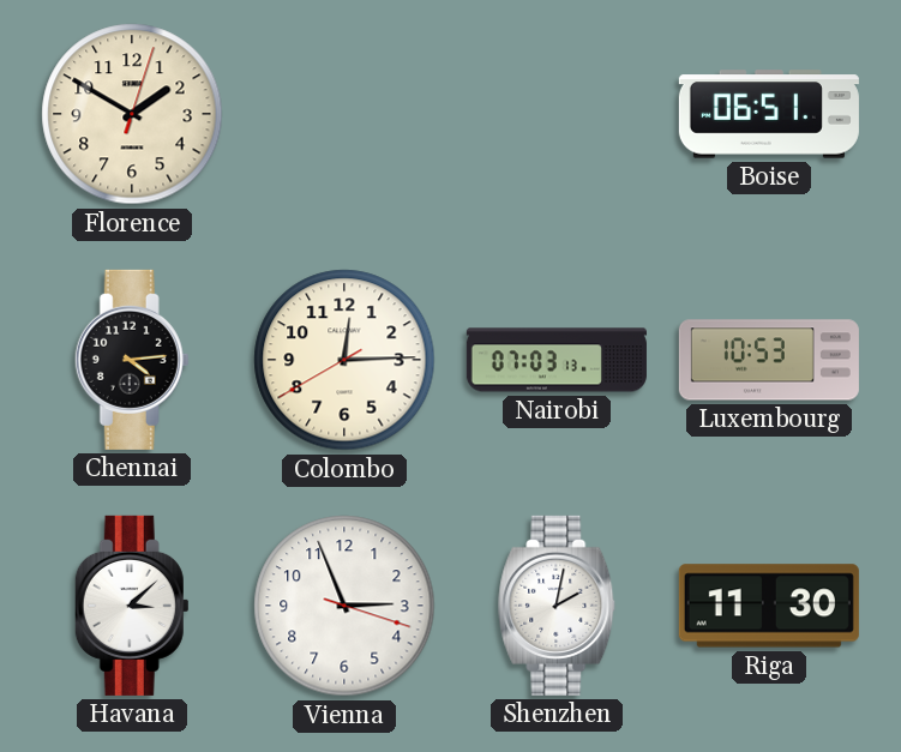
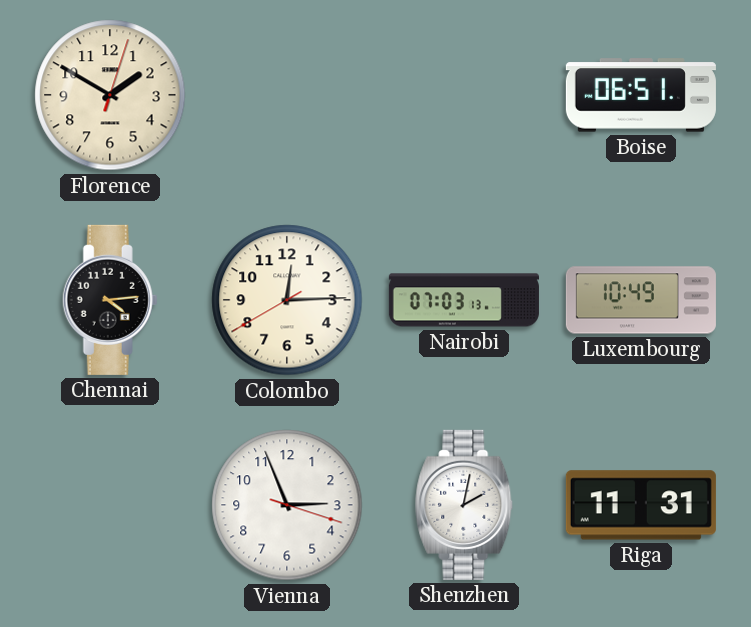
Luxembourg: 10:53 -> 10:49
Havana: 3:08 -> none
Riga: 11:30 -> 11:31
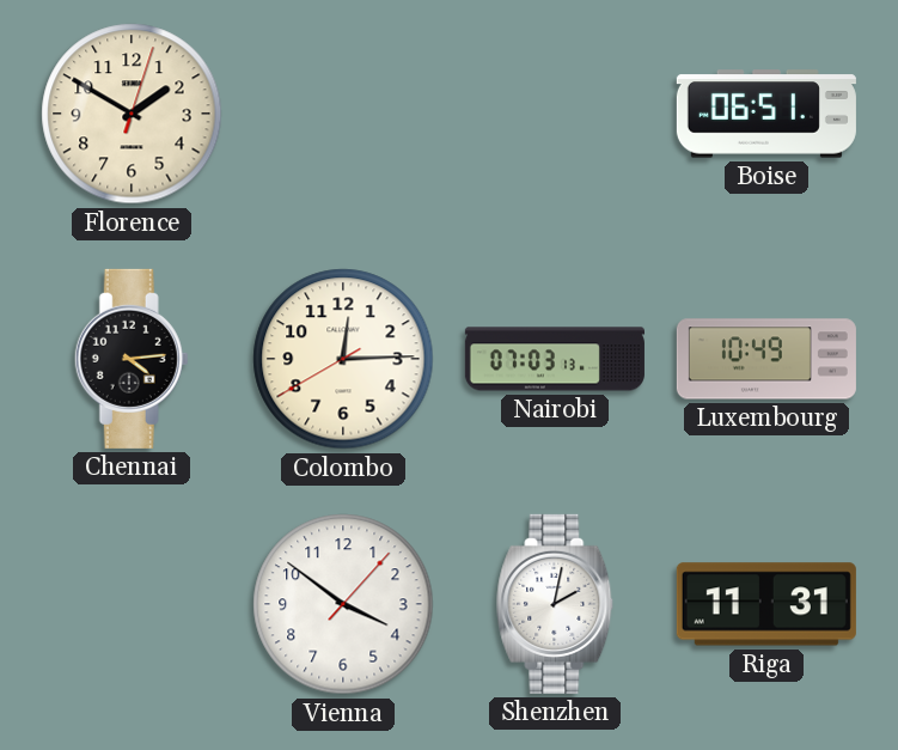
Vienna: 2:56 -> 3:51
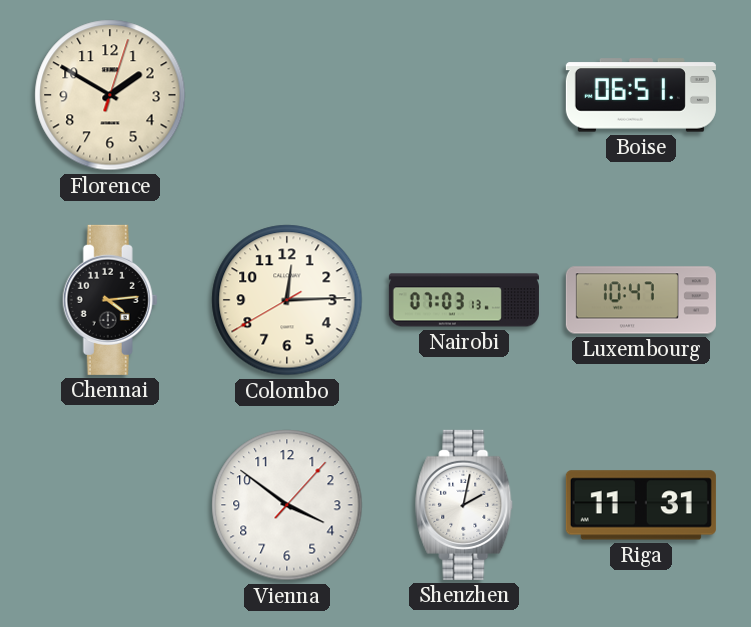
Luxembourg: 10:49 -> 10:47
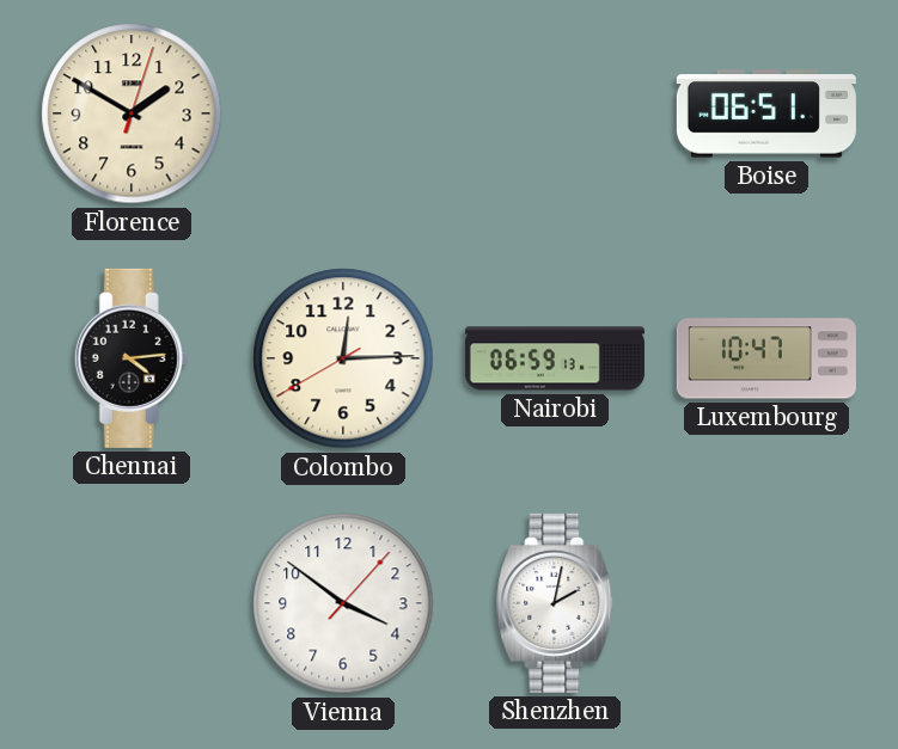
Nairobi: 07:03 -> 06:59
Riga: 11:31 -> none
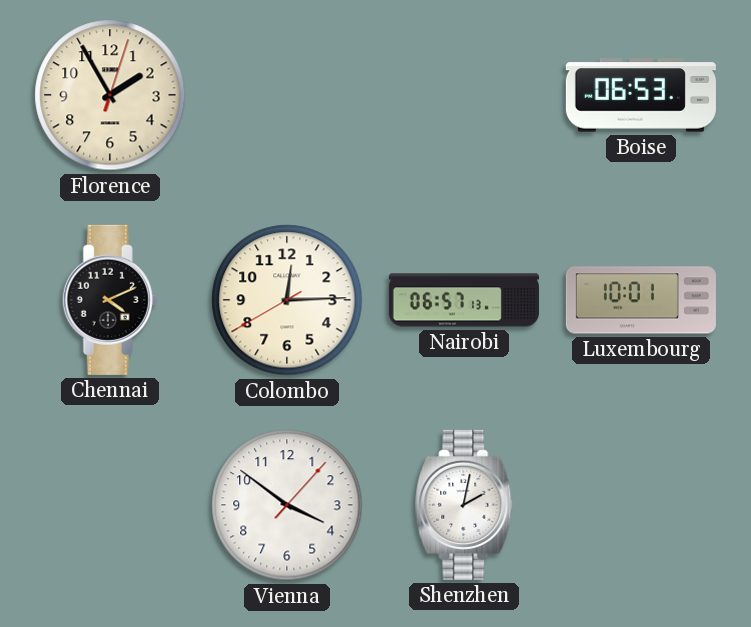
Florence: 1:50 -> 1:55
Boise: 06:51 -> 06:53
Chennai: 4:14 -> 4:11
Nairobi: 06:59 -> 06:57
Luxembourg: 10:47 -> 10:01
